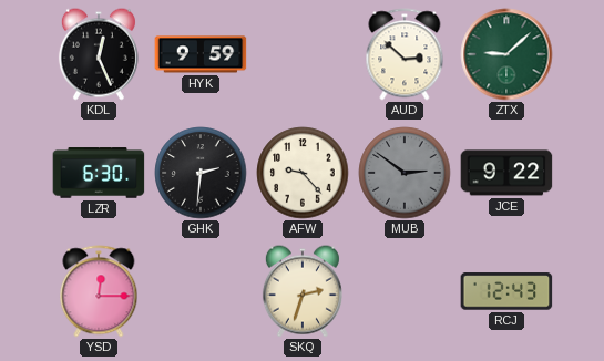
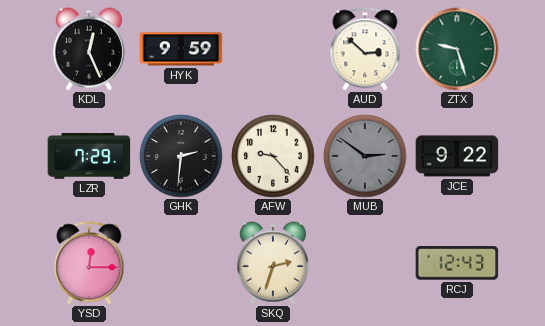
ZTX: 9:08 -> 9:27
LZR: 6:30 -> 7:29
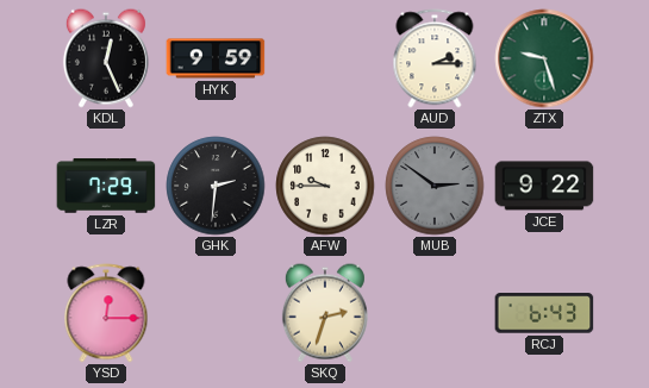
AUD: 2:52 -> 2:15
AFW: 9:23 -> 9:45
RCJ: 12:43 -> 6:43
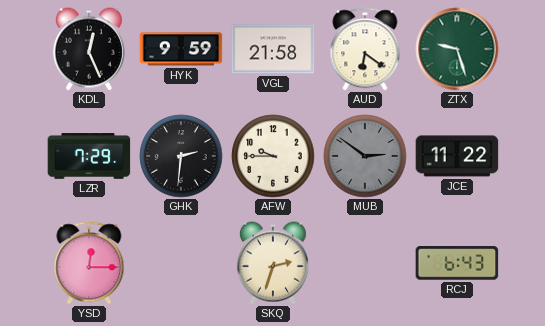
VGL: none -> 21:58
AUD: 2:15 -> 6:21
JCE: 9:22 -> 11:22
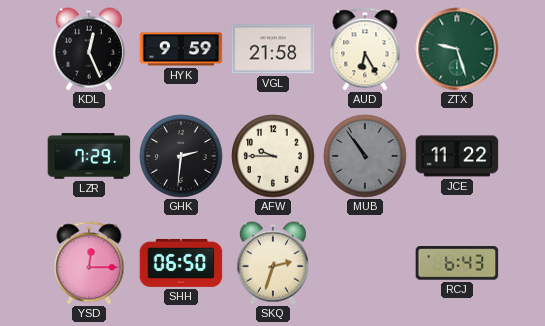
AUD: 6:21 -> 6:25
MUB: 2:51 -> 10:54
SHH: none -> 06:50
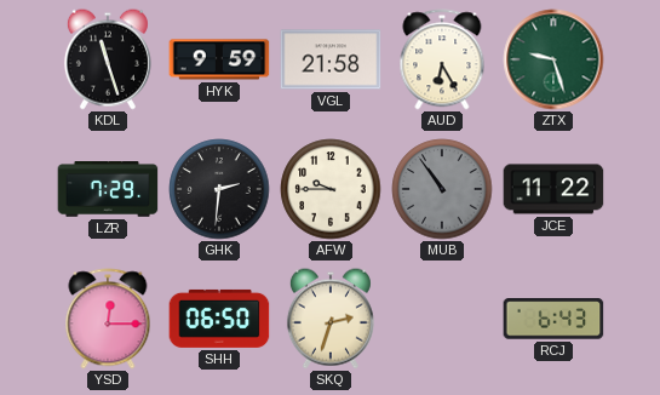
KDL: 12:26 -> 11:27
